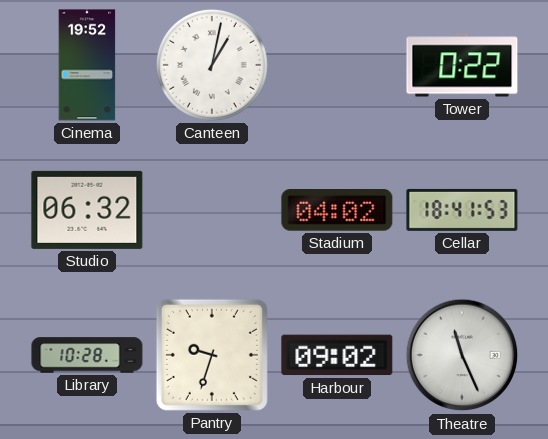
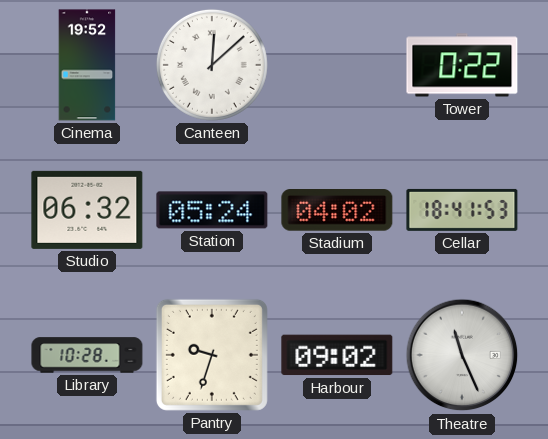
Canteen: 1:02 -> 12:08
Station: none -> 05:24
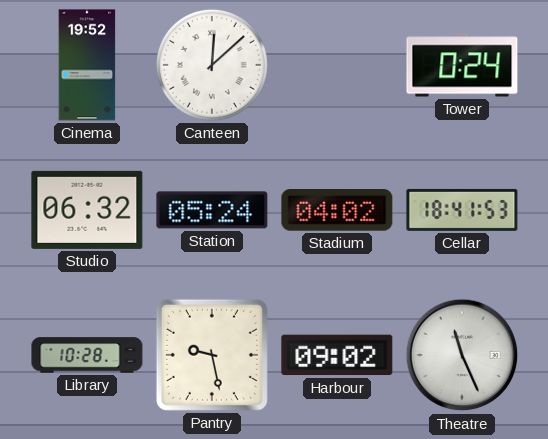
Tower: 0:22 -> 0:24
Pantry: 9:33 -> 9:28
